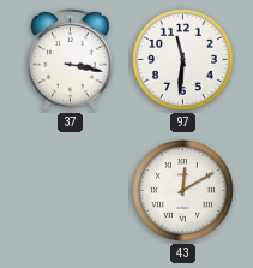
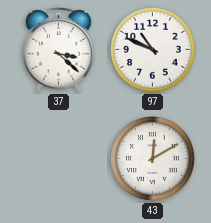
37: 3:17 -> 3:22
97: 11:31 -> 10:49
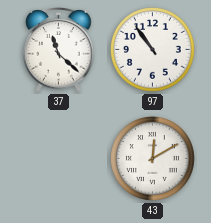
37: 3:22 -> 11:22
97: 10:49 -> 10:54
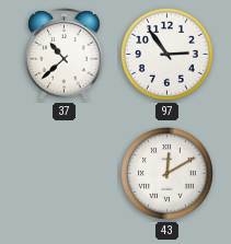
37: 11:22 -> 10:38
97: 10:54 -> 2:54
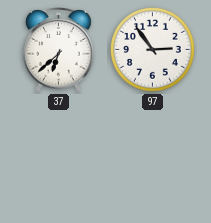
37: 10:38 -> 6:38
43: 12:10 -> none
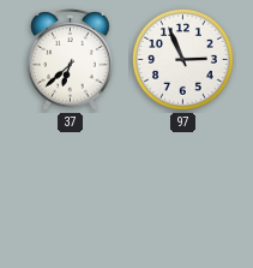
97: 2:54 -> 2:56
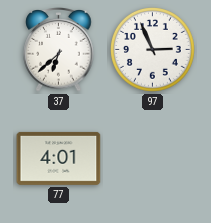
77: none -> 4:01
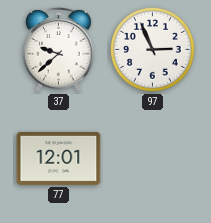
37: 6:38 -> 9:38
77: 4:01 -> 12:01
